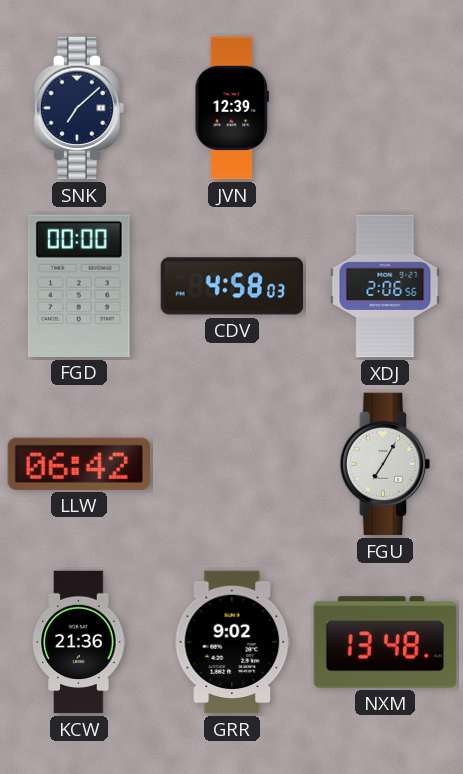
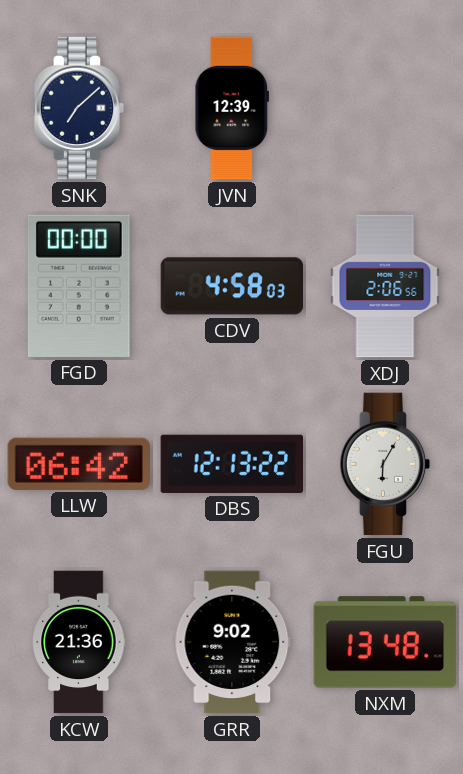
DBS: none -> 12:13
FGU: 7:05 -> 6:05
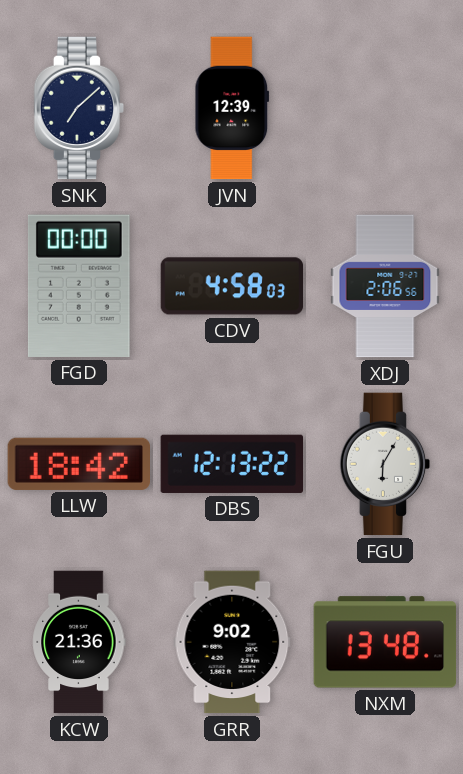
LLW: 06:42 -> 18:42
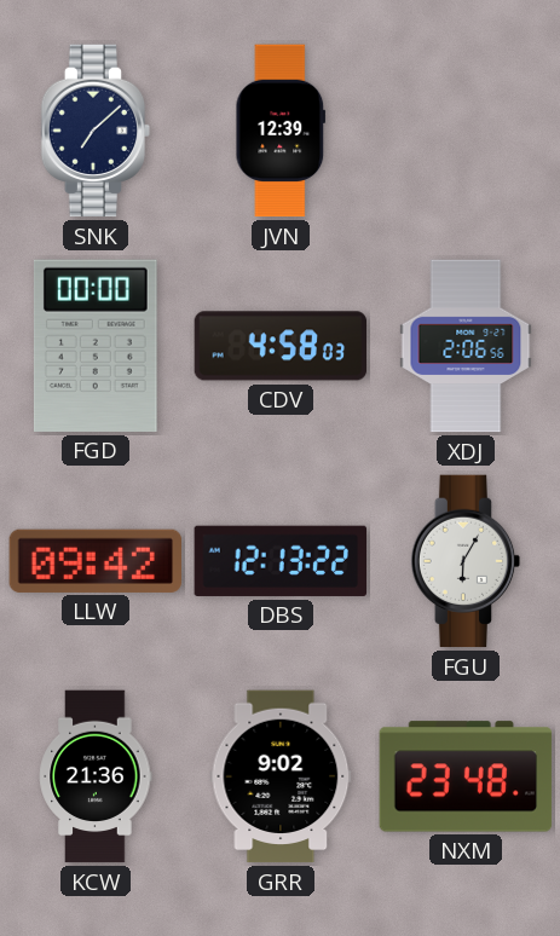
LLW: 18:42 -> 09:42
NXM: 13:48 -> 23:48
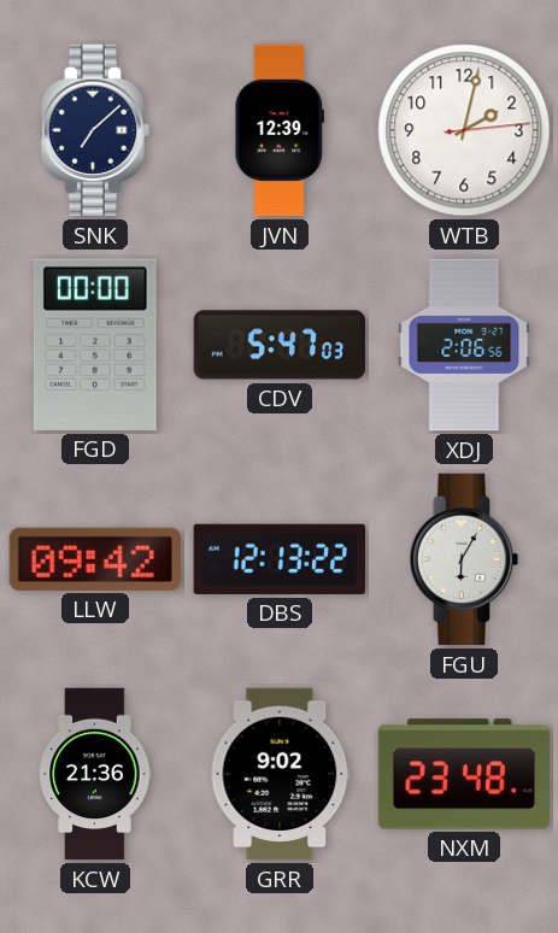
WTB: none -> 2:02
CDV: 4:58 -> 5:47
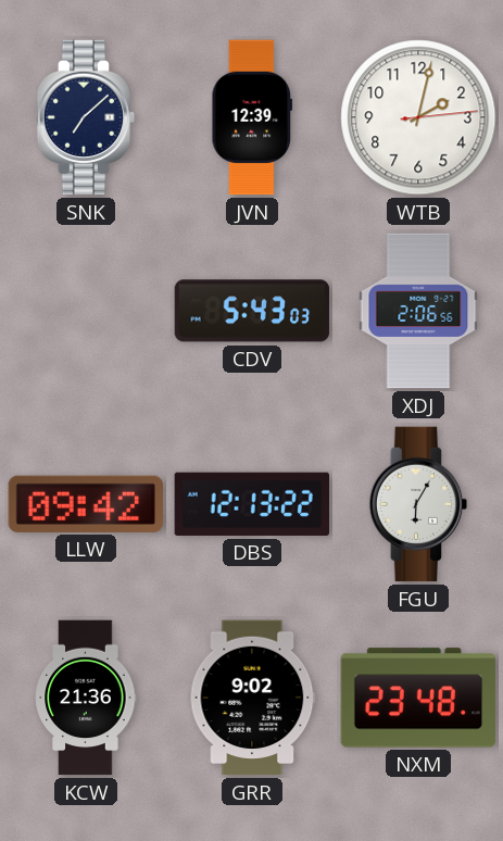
FGD: 00:00 -> none
CDV: 5:47 -> 5:43
